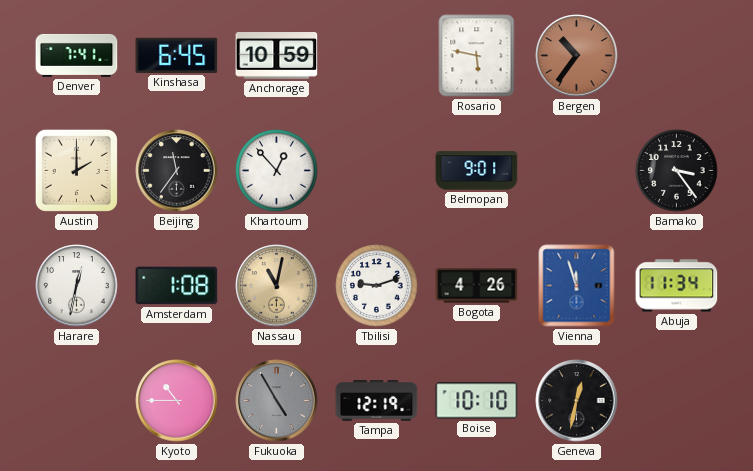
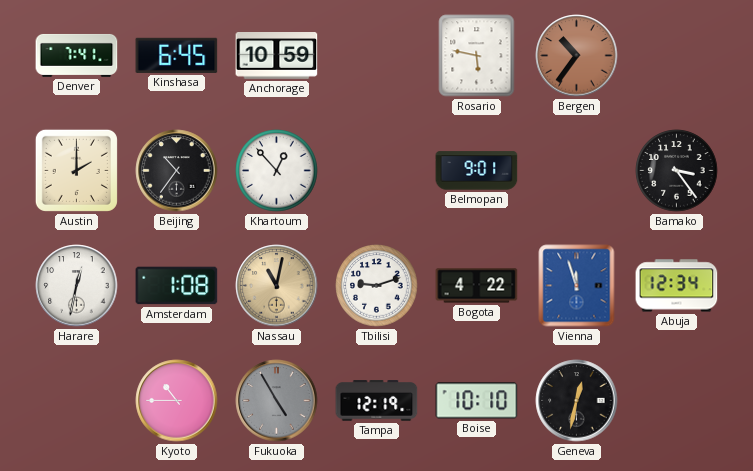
Beijing: 11:36 -> 10:36
Bogota: 4:26 -> 4:22
Abuja: 11:34 -> 12:34
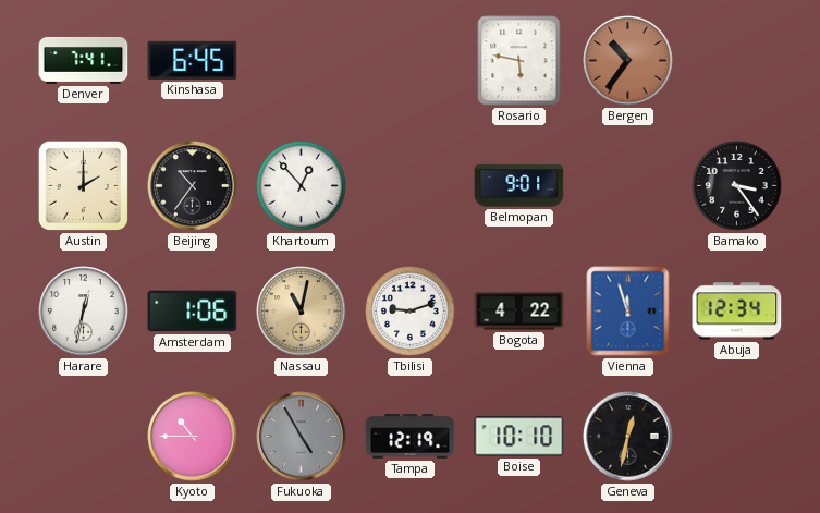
Anchorage: 10:59 -> none
Amsterdam: 1:08 -> 1:06
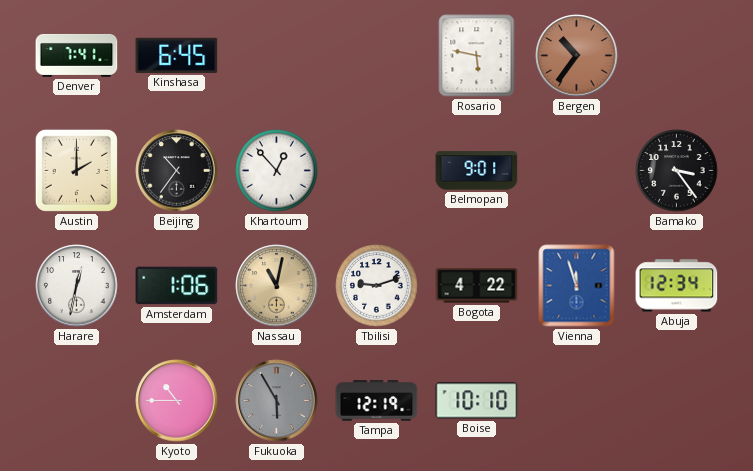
Fukuoka: 4:55 -> 5:55
Geneva: 12:32 -> none
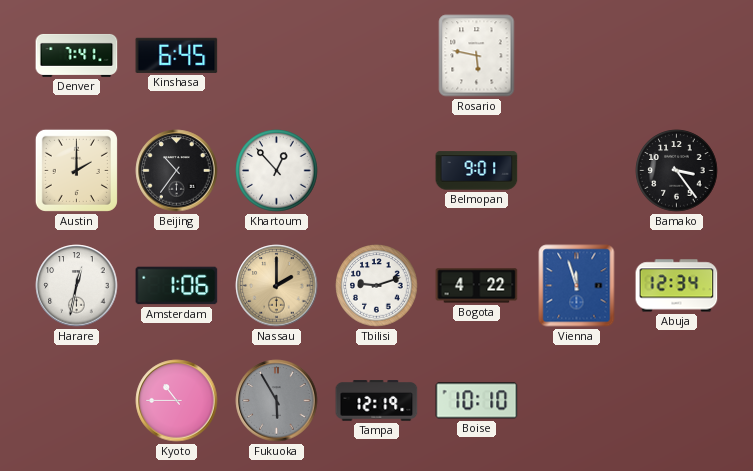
Bergen: 10:36 -> none
Nassau: 11:02 -> 2:00
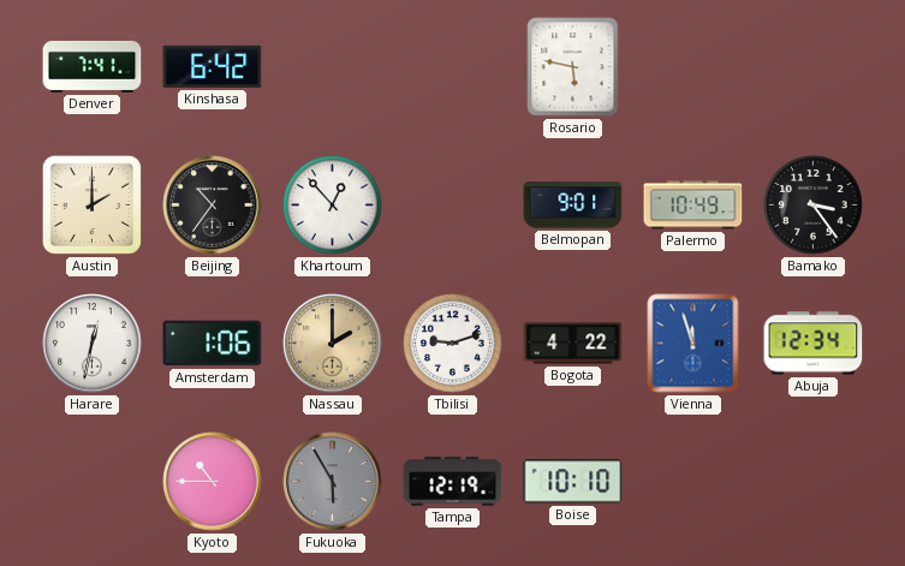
Kinshasa: 6:45 -> 6:42
Palermo: none -> 10:49
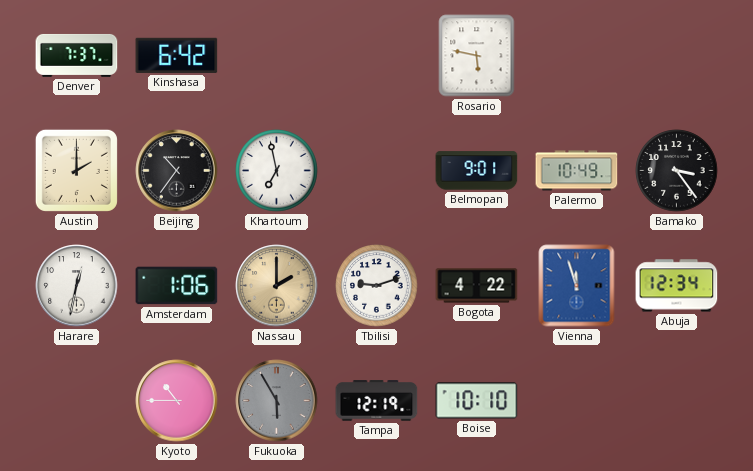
Denver: 7:41 -> 7:37
Khartoum: 12:53 -> 6:58
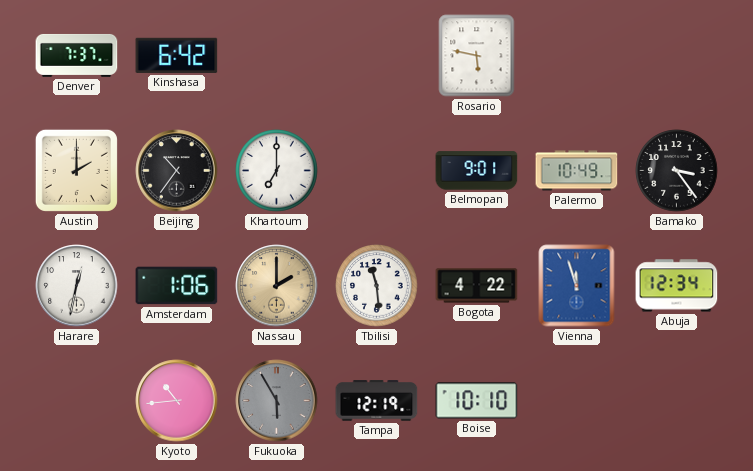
Khartoum: 6:58 -> 7:00
Tbilisi: 9:12 -> 11:29
Kyoto: 10:45 -> 10:44
